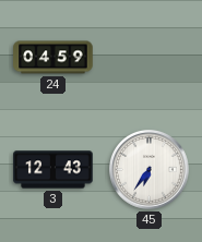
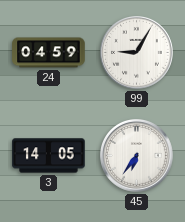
99: none -> 9:05
3: 12:43 -> 14:05
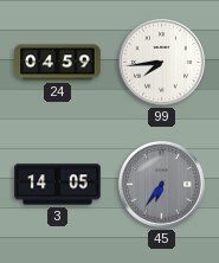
99: 9:05 -> 7:44
45 dial: white -> grey
